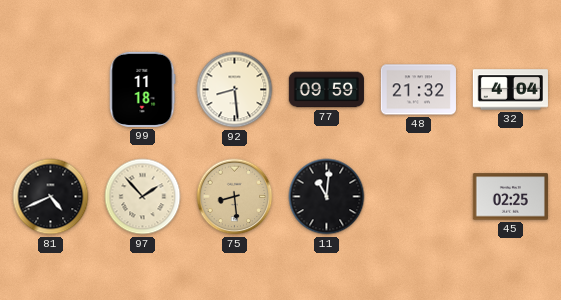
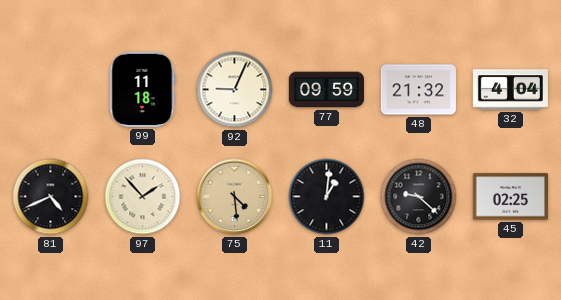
92: 8:29 -> 9:04
75: 8:29 -> 4:29
11: 11:01 -> 1:01
42: none -> 9:22
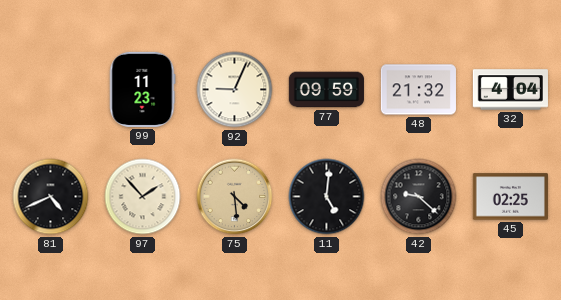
99: 11:18 -> 11:23
11: 1:01 -> 5:01
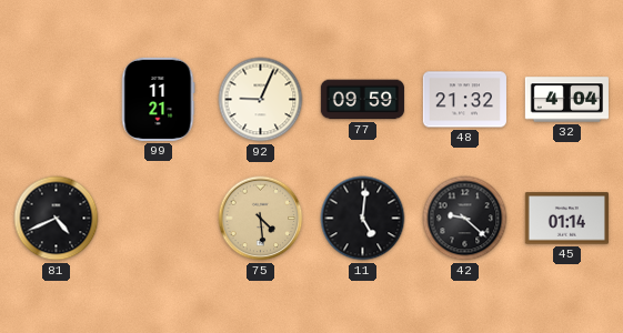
99: 11:23 -> 11:21
97: 1:53 -> none
45: 02:25 -> 01:14
